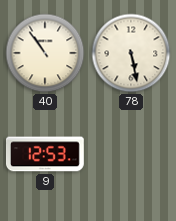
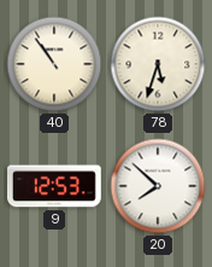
78: 5:28 -> 5:33
20: none -> 7:52
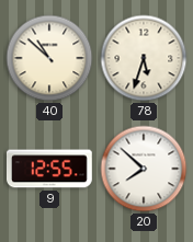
40: 10:54 -> 10:52
9: 12:53 -> 12:55
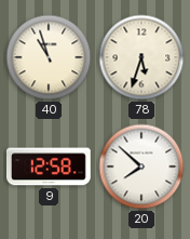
40: 10:52 -> 10:57
9: 12:55 -> 12:58
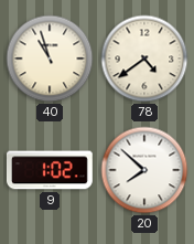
78: 5:33 -> 4:39
9: 12:58 -> 1:02
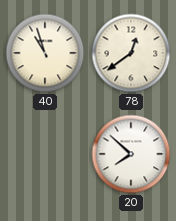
78: 4:39 -> 12:39
9: 1:02 -> none
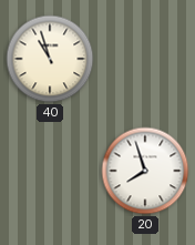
78: 12:39 -> none
20: 7:52 -> 7:57
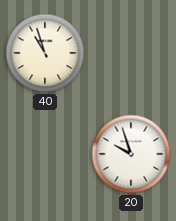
20: 7:57 -> 9:57
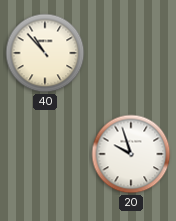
40: 10:57 -> 10:53
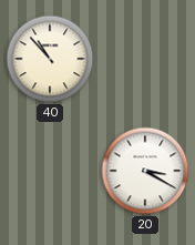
20: 9:57 -> 3:20
